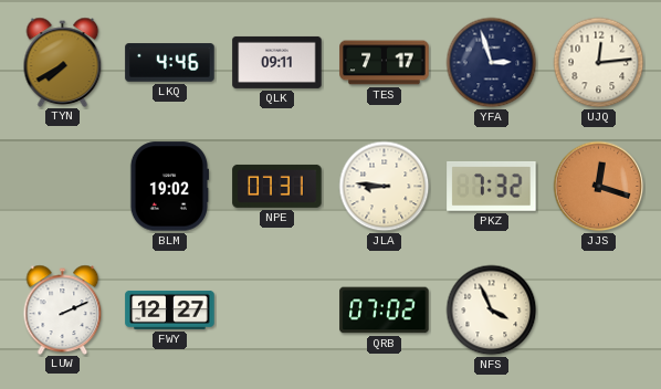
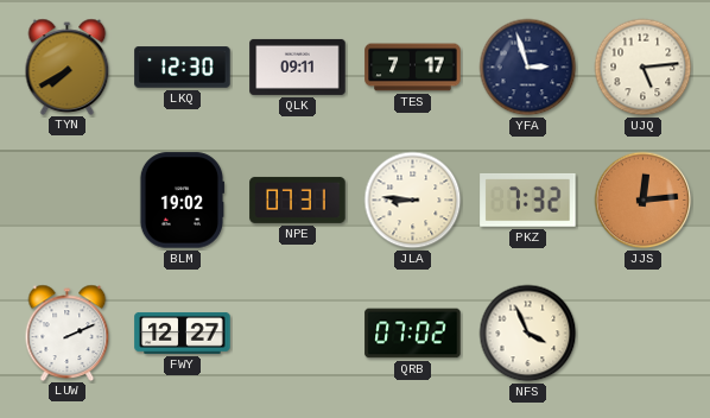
LKQ: 4:46 -> 12:30
UJQ: 12:14 -> 5:14
JJS: 12:18 -> 12:14
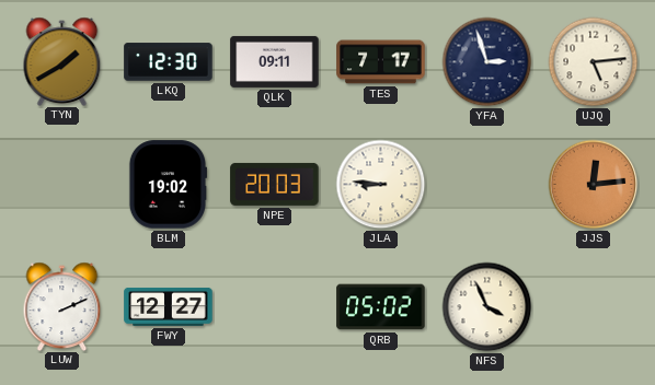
TYN: 7:40 -> 1:40
NPE: 07:31 -> 20:03
PKZ: 7:32 -> none
QRB: 07:02 -> 05:02
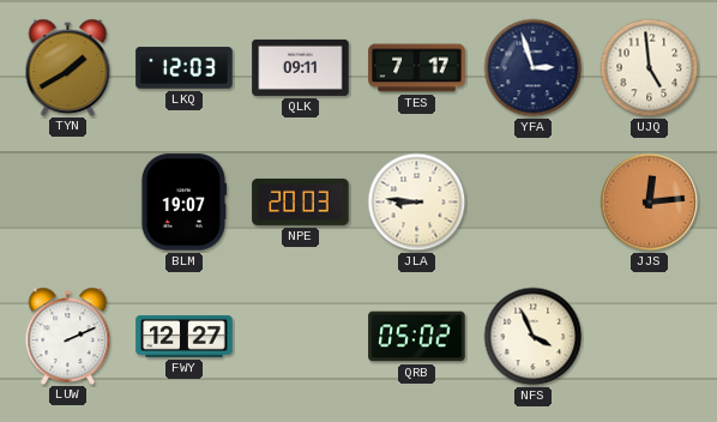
LKQ: 12:30 -> 12:03
UJQ: 5:14 -> 4:59
BLM: 19:02 -> 19:07
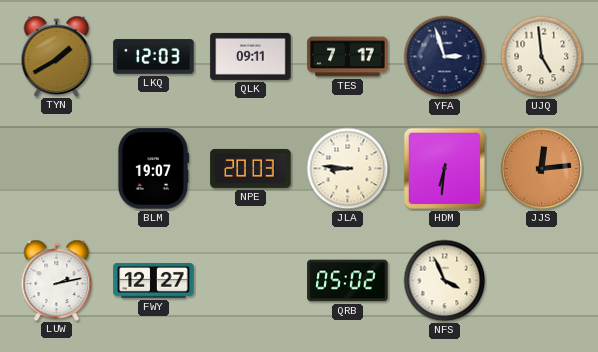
HDM: none -> 6:31
LUW: 2:11 -> 2:13
